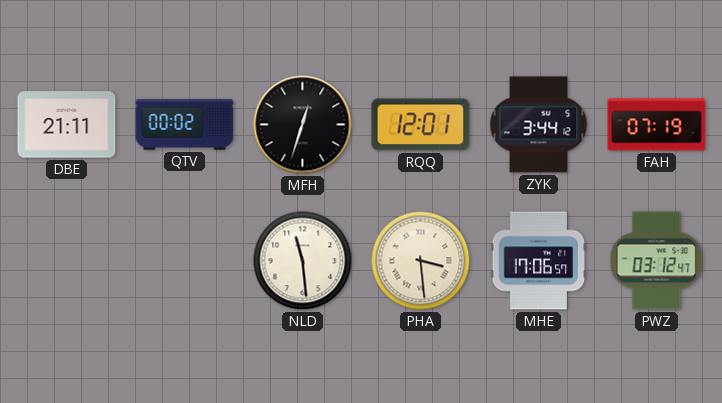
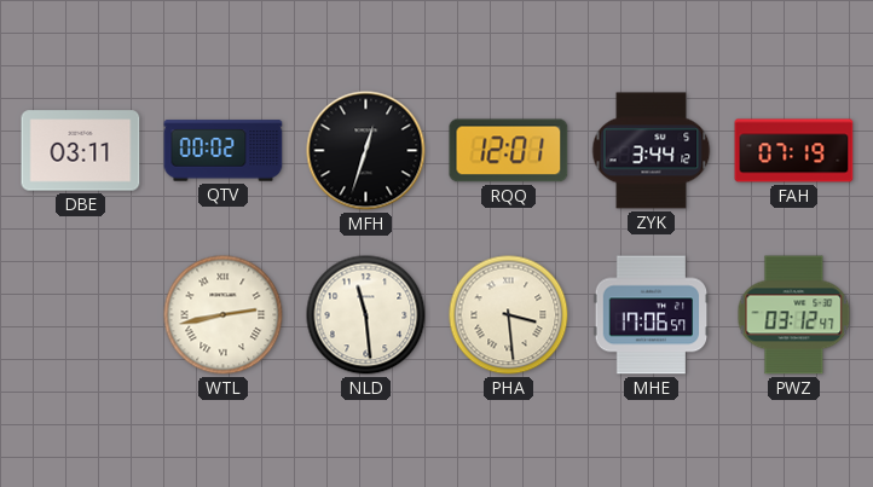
DBE: 21:11 -> 03:11
WTL: none -> 2:43
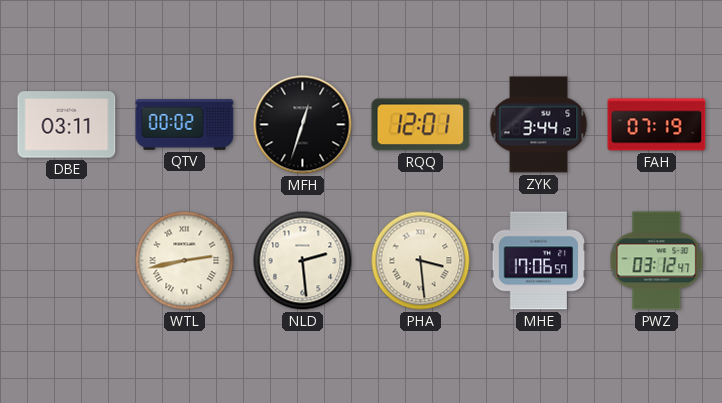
NLD: 11:29 -> 2:29
